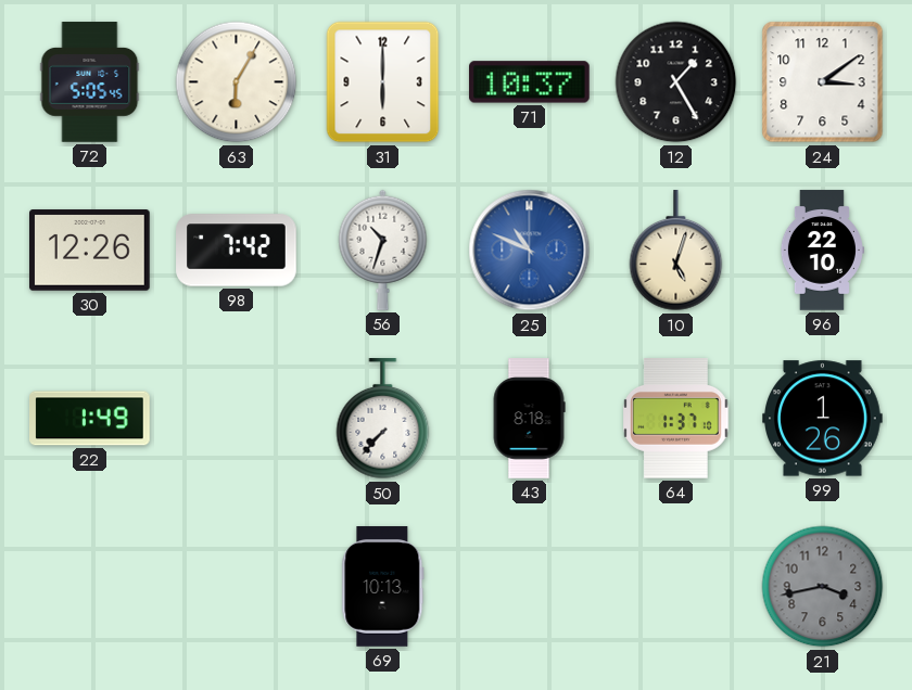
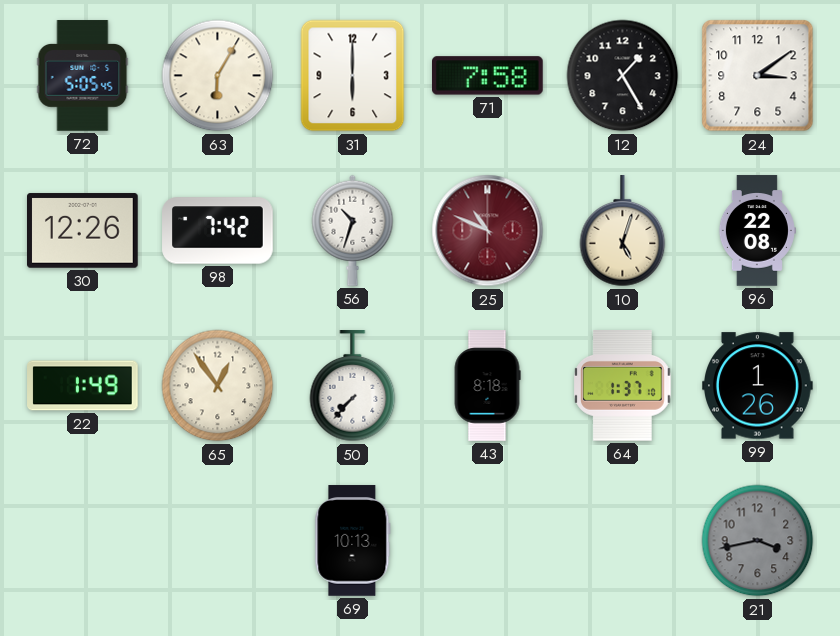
71: 10:37 -> 7:58
25 dial: blue -> burgundy
96: 22:10 -> 22:08
65: none -> 12:54
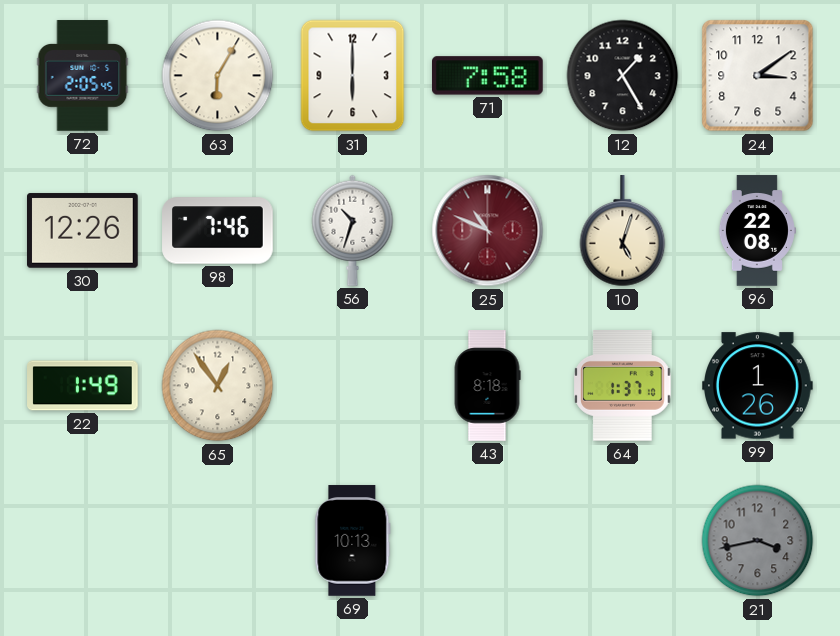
72: 5:05 -> 2:05
98: 7:42 -> 7:46
50: 7:37 -> none
